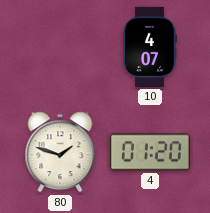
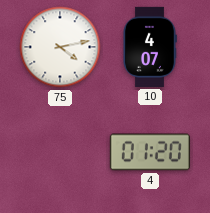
75: none -> 4:13
80: 1:48 -> none
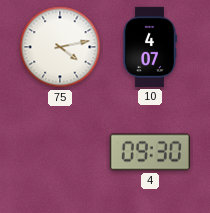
4: 01:20 -> 09:30
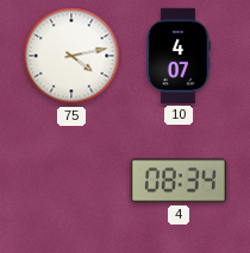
4: 09:30 -> 08:34
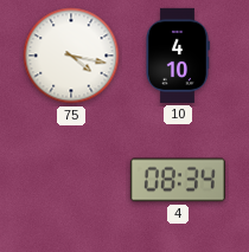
75: 4:13 -> 4:17
10: 4:07 -> 4:10
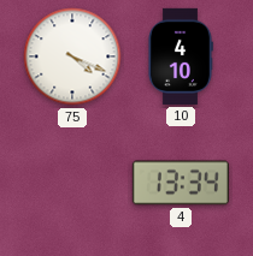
75: 4:17 -> 4:19
4: 08:34 -> 13:34
